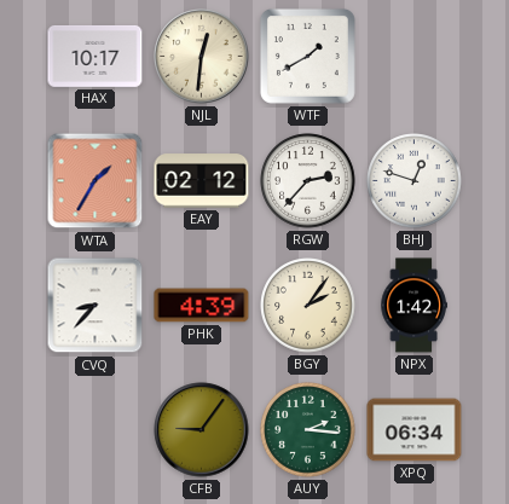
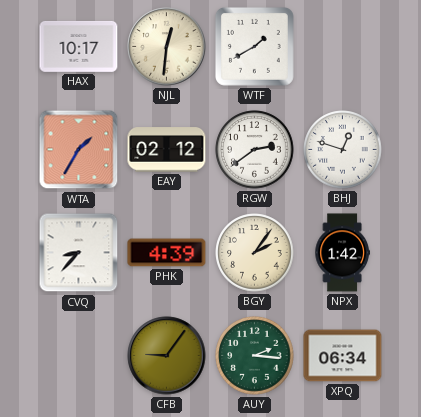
RGW: 2:37 -> 2:39
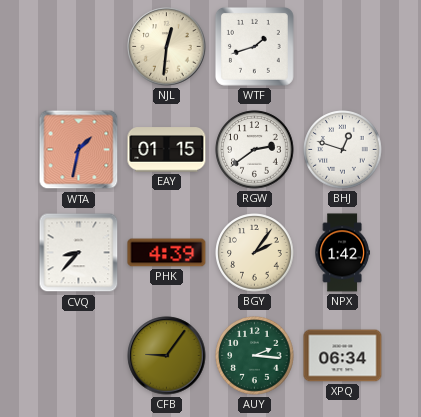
HAX: 10:17 -> none
WTF: 1:40 -> 1:42
WTA: 1:35 -> 1:32
EAY: 02:12 -> 01:15
